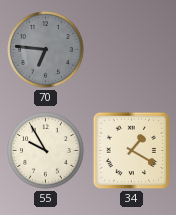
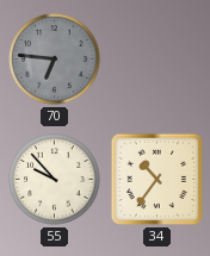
55: 9:55 -> 9:53
34: 1:20 -> 10:36
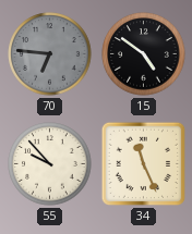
15: none -> 4:51
34: 10:36 -> 11:26
